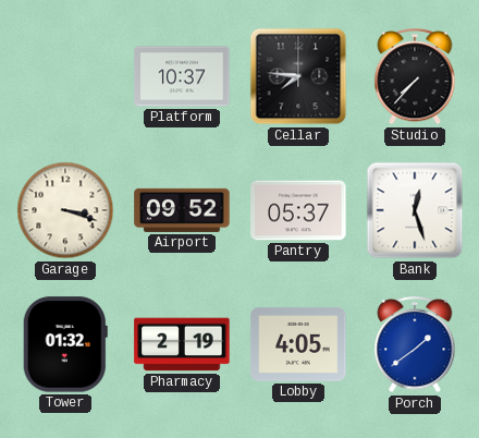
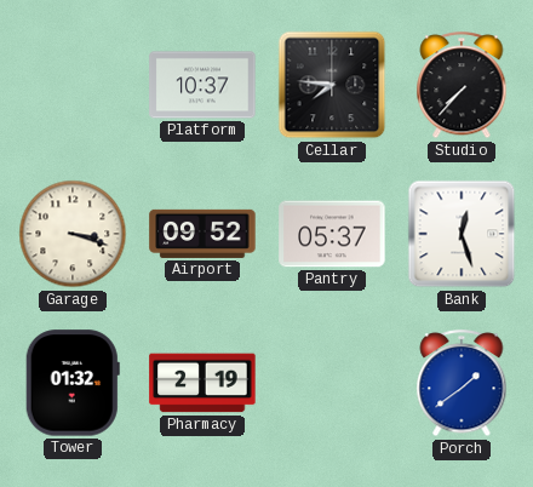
Lobby: 4:05 -> none
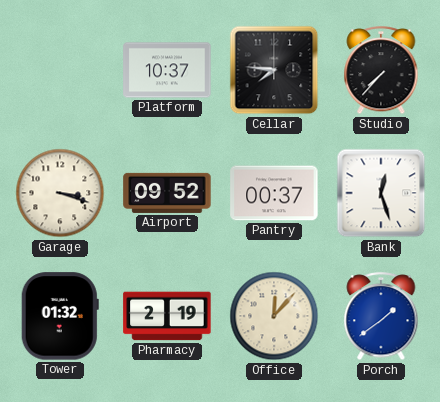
Pantry: 05:37 -> 00:37
Office: none -> 12:07
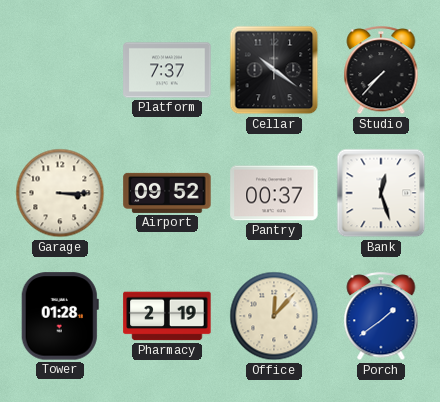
Platform: 10:37 -> 7:37
Cellar: 7:46 -> 10:21
Garage: 3:18 -> 3:15
Tower: 01:32 -> 01:28
